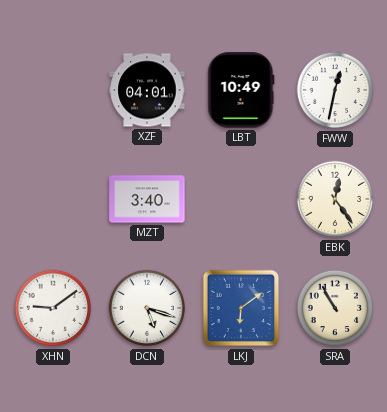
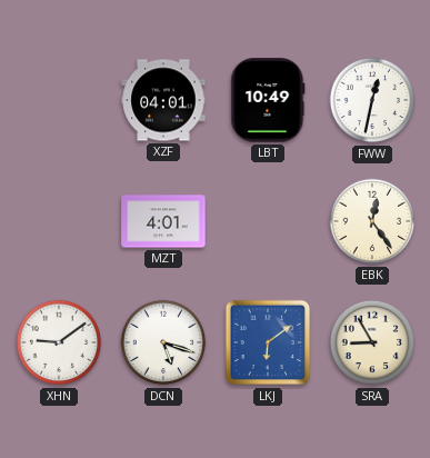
MZT: 3:40 -> 4:01
SRA: 10:55 -> 8:55
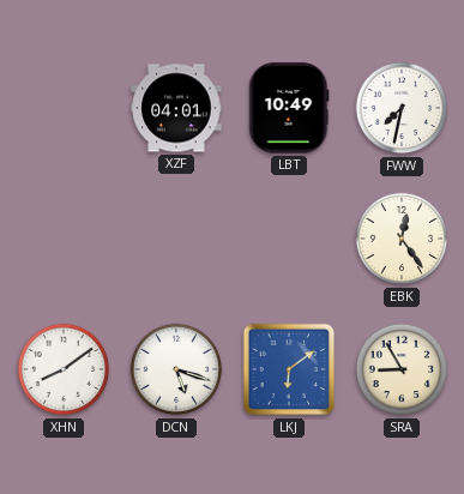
FWW: 12:32 -> 7:32
MZT: 4:01 -> none
XHN: 9:09 -> 8:09
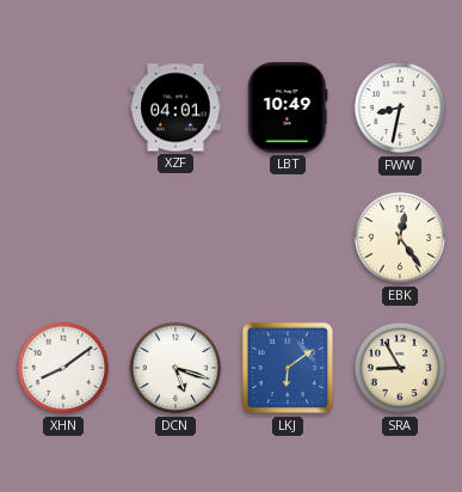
FWW: 7:32 -> 8:32
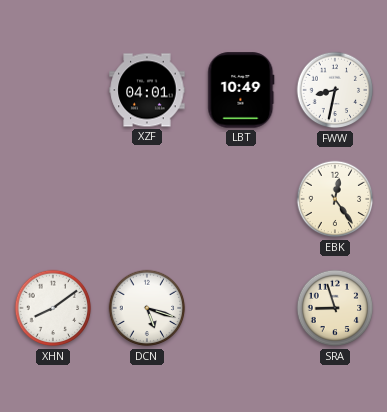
LKJ: 6:09 -> none
SRA: 8:55 -> 8:57
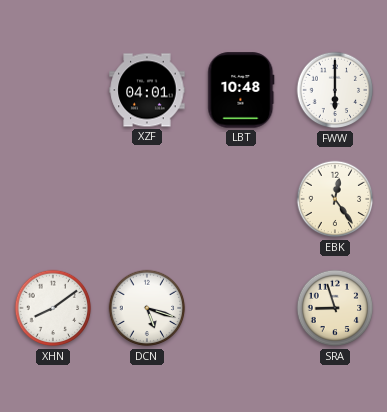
LBT: 10:49 -> 10:48
FWW: 8:32 -> 6:00
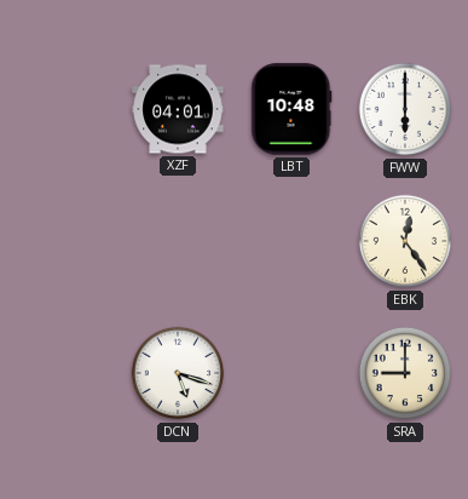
XHN: 8:09 -> none
SRA: 8:57 -> 9:00
